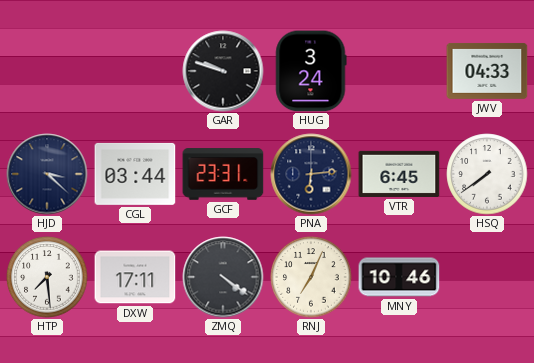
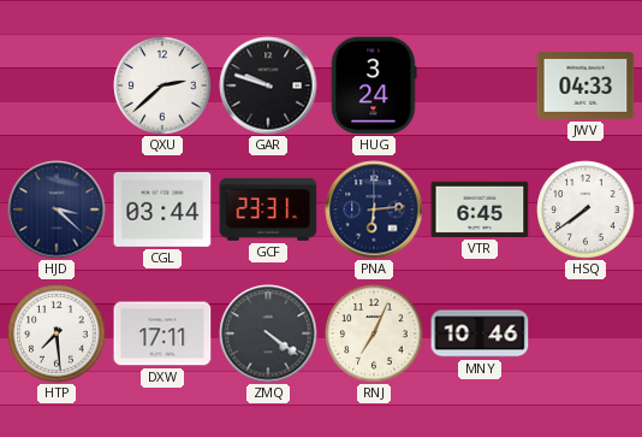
QXU: none -> 2:38
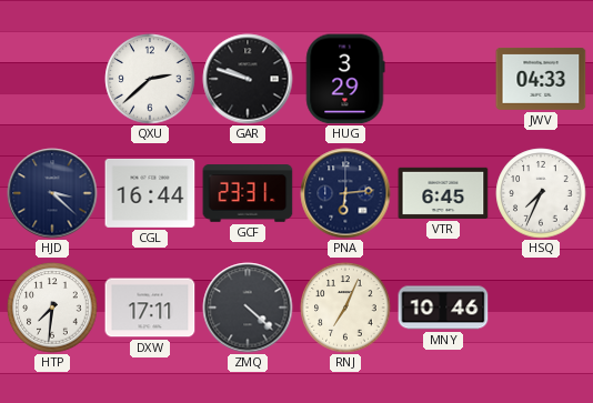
HUG: 3:24 -> 3:29
CGL: 03:44 -> 16:44
HSQ: 7:39 -> 7:34
HTP: 7:29 -> 7:31
ZMQ: 4:21 -> 4:22
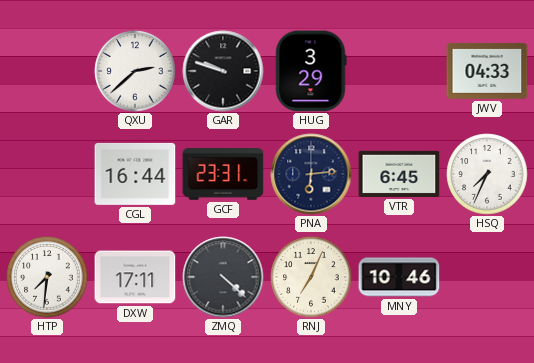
HJD: 3:22 -> none
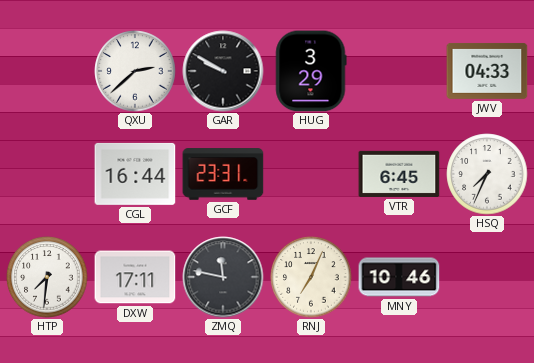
GAR: 9:48 -> 9:50
PNA: 6:14 -> none
ZMQ: 4:22 -> 11:47
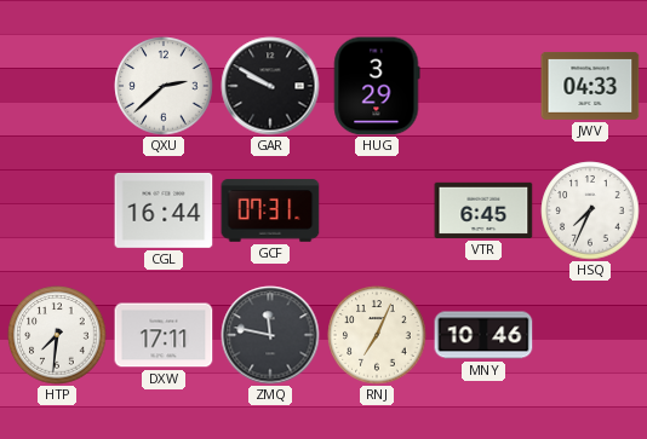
GCF: 23:31 -> 07:31
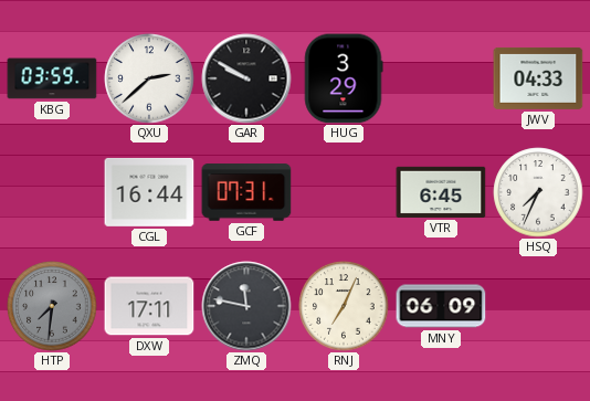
KBG: none -> 03:59
HTP dial: white -> grey
MNY: 10:46 -> 06:09
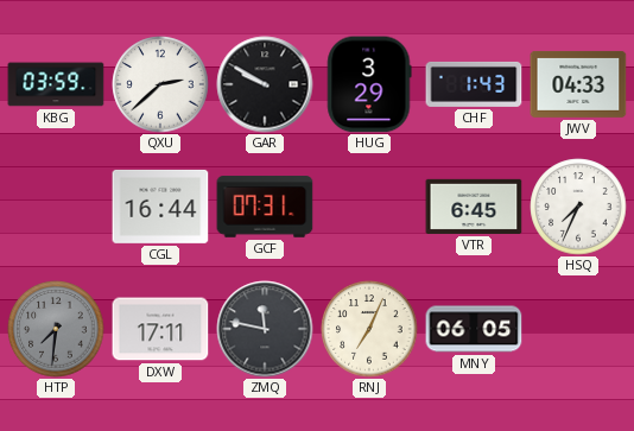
CHF: none -> 1:43
MNY: 06:09 -> 06:05
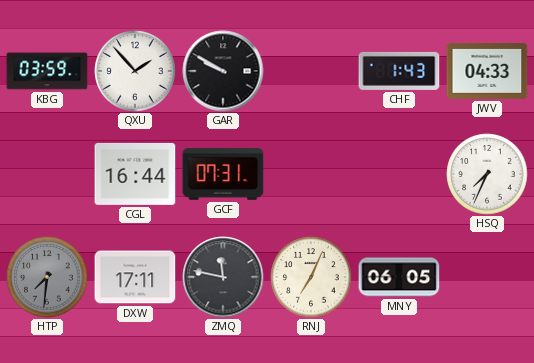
QXU: 2:38 -> 1:53
HUG: 3:29 -> none
VTR: 6:45 -> none
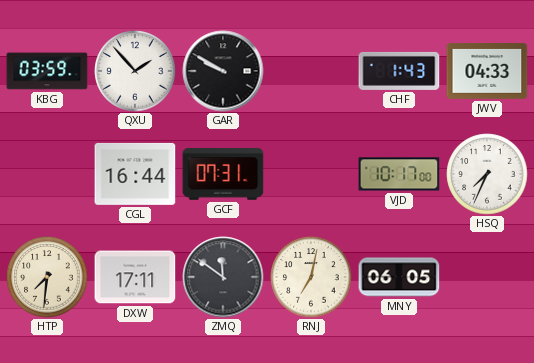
VJD: none -> 10:17
HTP dial: grey -> cream
ZMQ: 11:47 -> 11:51
RNJ: 7:04 -> 7:02
